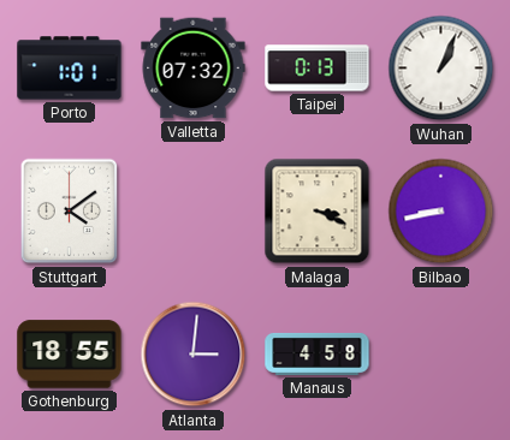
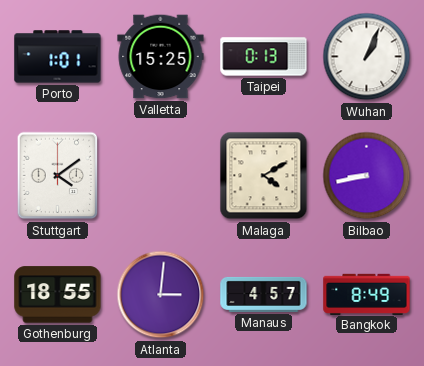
Valletta: 07:32 -> 15:25
Malaga: 3:19 -> 4:10
Manaus: 4:58 -> 4:57
Bangkok: none -> 8:49
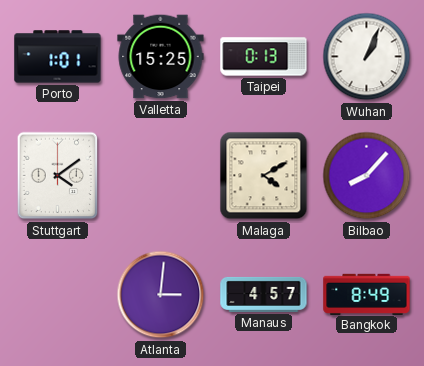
Bilbao: 8:43 -> 8:07
Gothenburg: 18:55 -> none
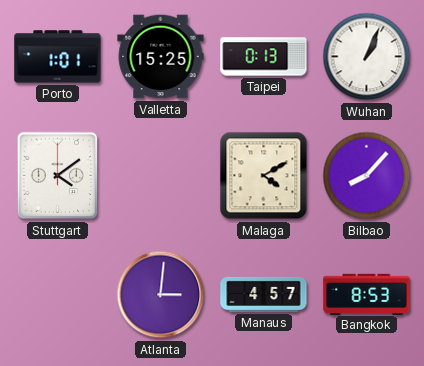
Bangkok: 8:49 -> 8:53
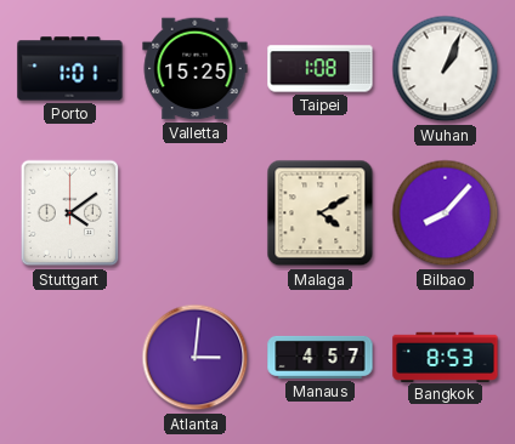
Taipei: 0:13 -> 1:08
